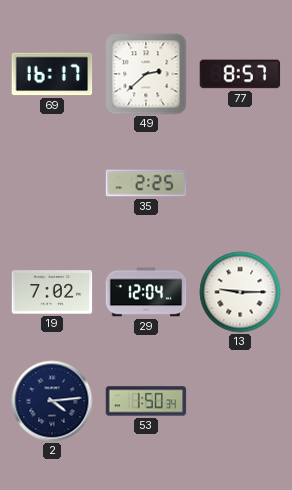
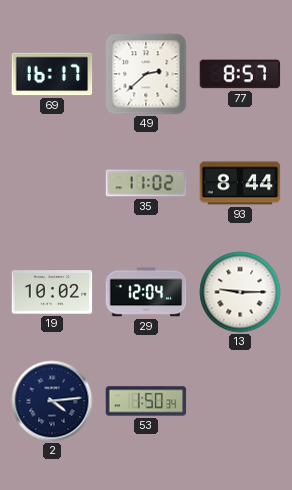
35: 2:25 -> 11:02
93: none -> 8:44
19: 7:02 -> 10:02
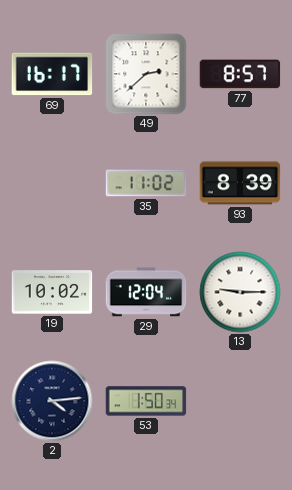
93: 8:44 -> 8:39
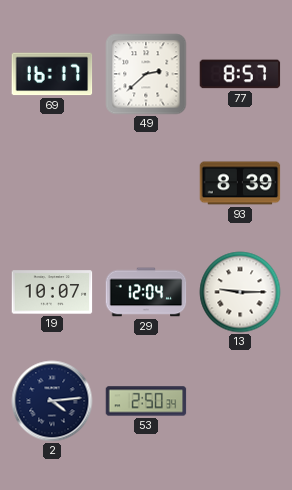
35: 11:02 -> none
19: 10:02 -> 10:07
53: 1:50 -> 2:50
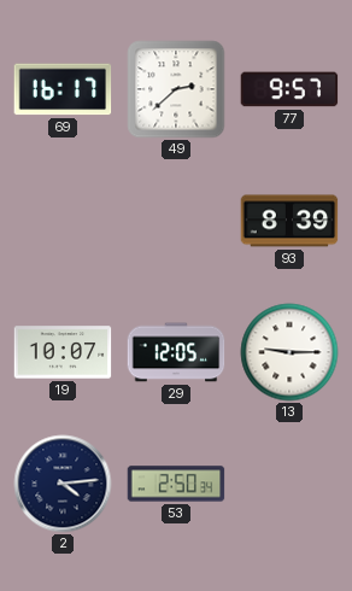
77: 8:57 -> 9:57
29: 12:04 -> 12:05
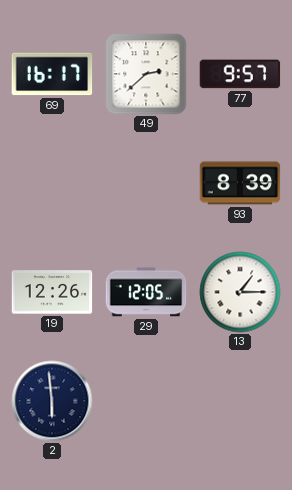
19: 10:07 -> 12:26
13: 9:15 -> 1:15
2: 4:14 -> 5:59
53: 2:50 -> none
